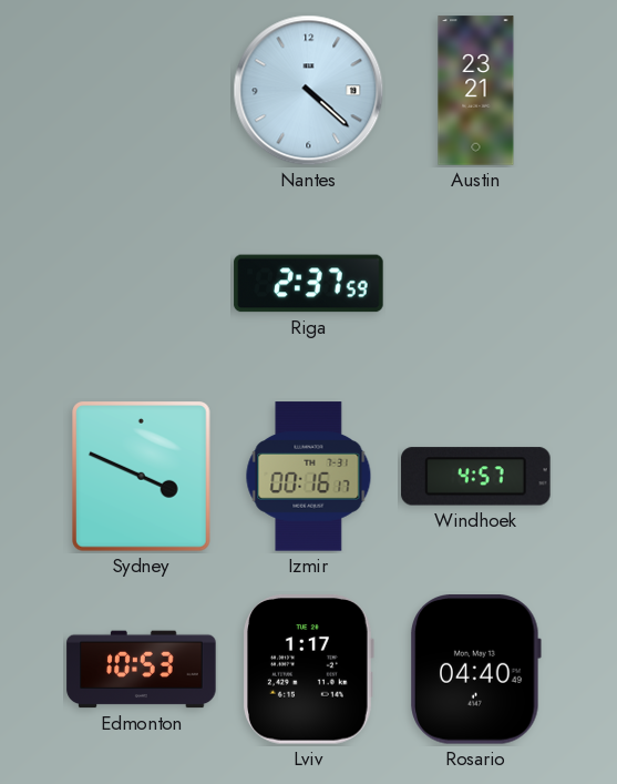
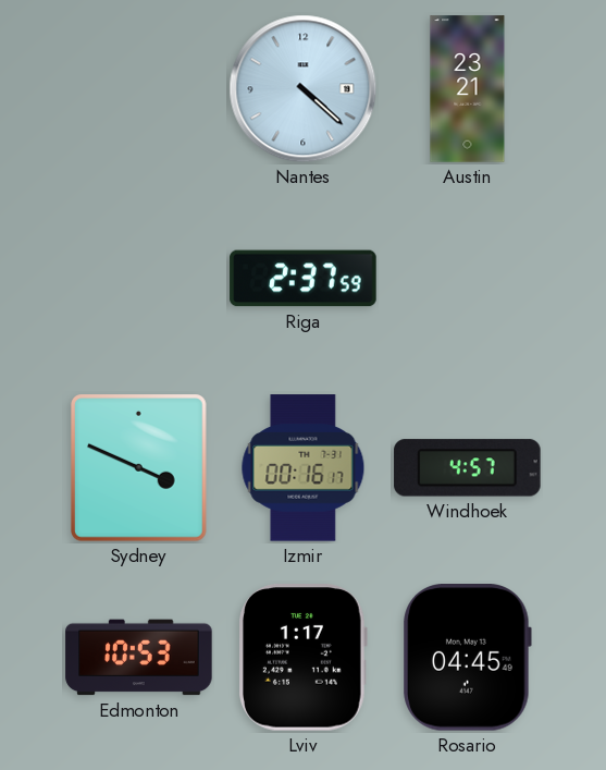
Rosario: 04:40 -> 04:45
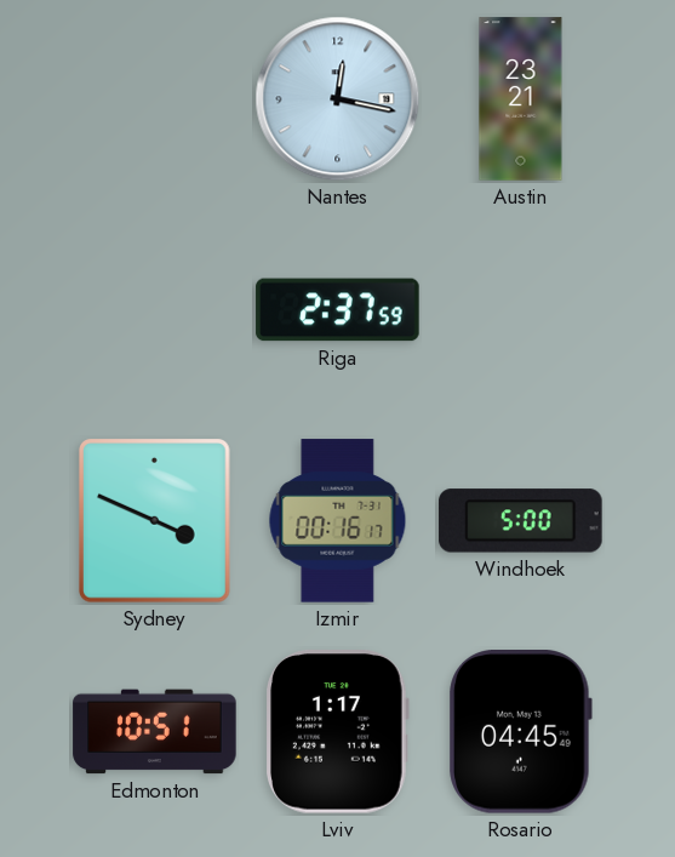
Nantes: 4:22 -> 12:17
Windhoek: 4:57 -> 5:00
Edmonton: 10:53 -> 10:51
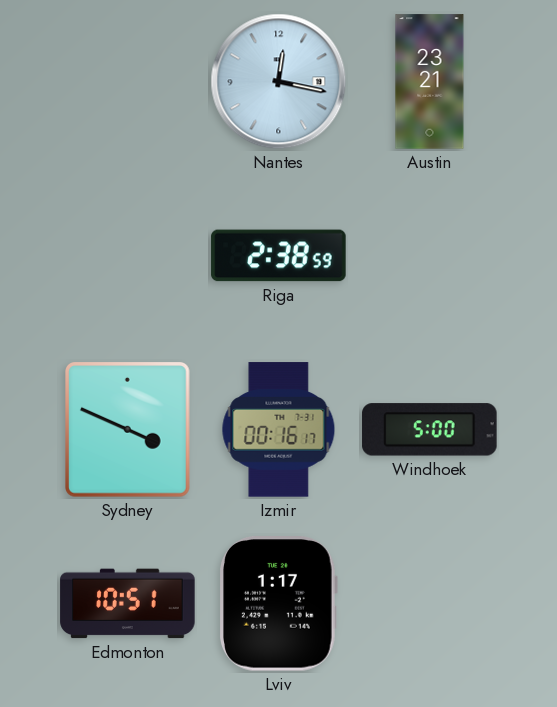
Riga: 2:37 -> 2:38
Rosario: 04:45 -> none
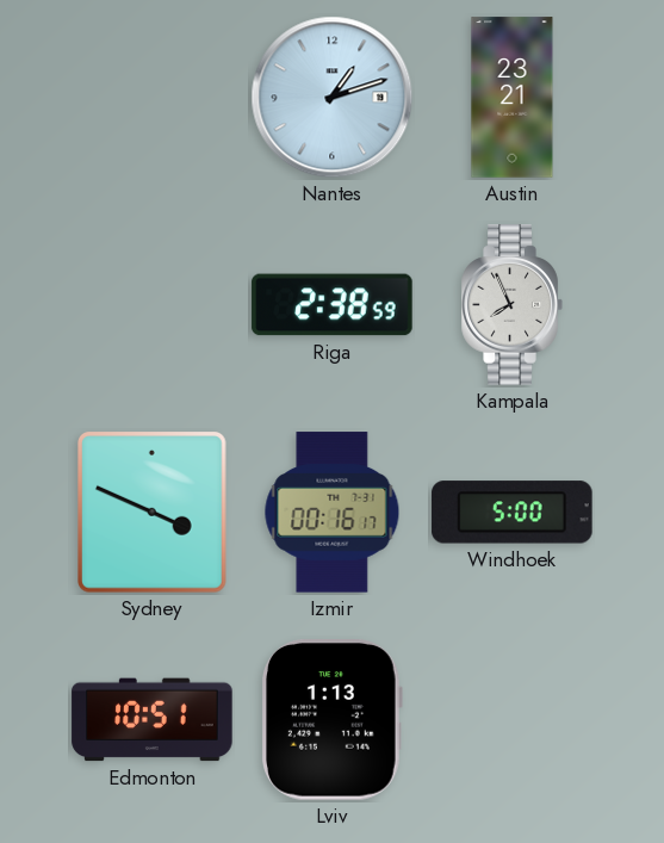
Nantes: 12:17 -> 1:12
Kampala: none -> 7:56
Lviv: 1:17 -> 1:13
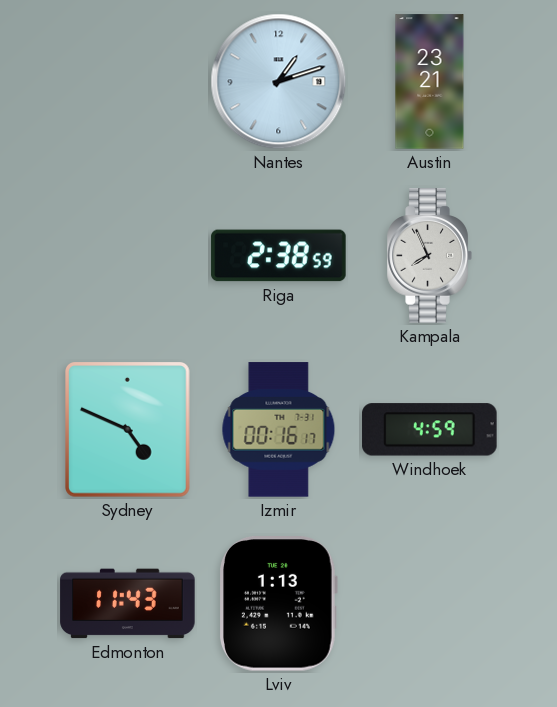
Sydney: 3:49 -> 4:49
Windhoek: 5:00 -> 4:59
Edmonton: 10:51 -> 11:43
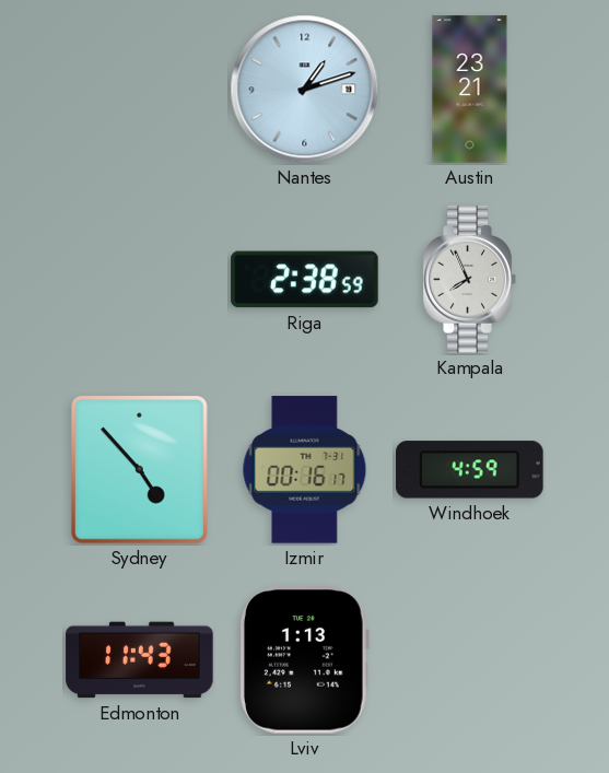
Sydney: 4:49 -> 4:53
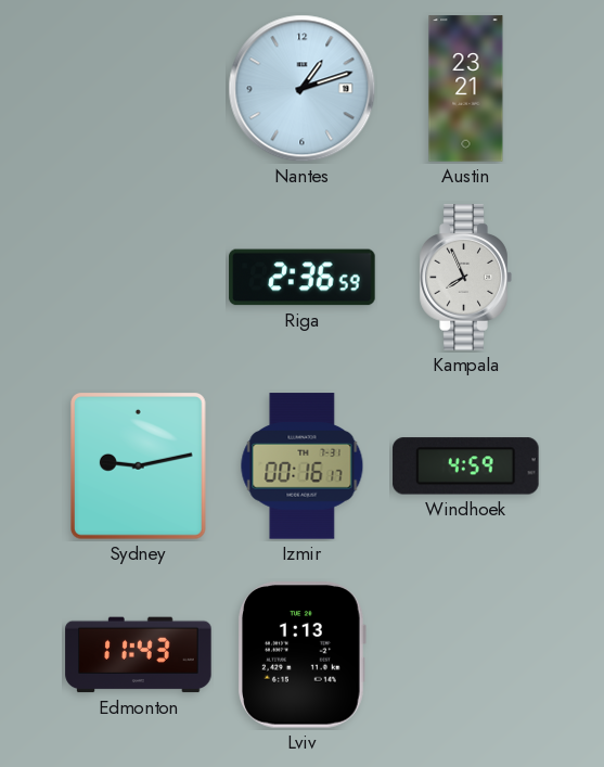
Riga: 2:38 -> 2:36
Sydney: 4:53 -> 9:13
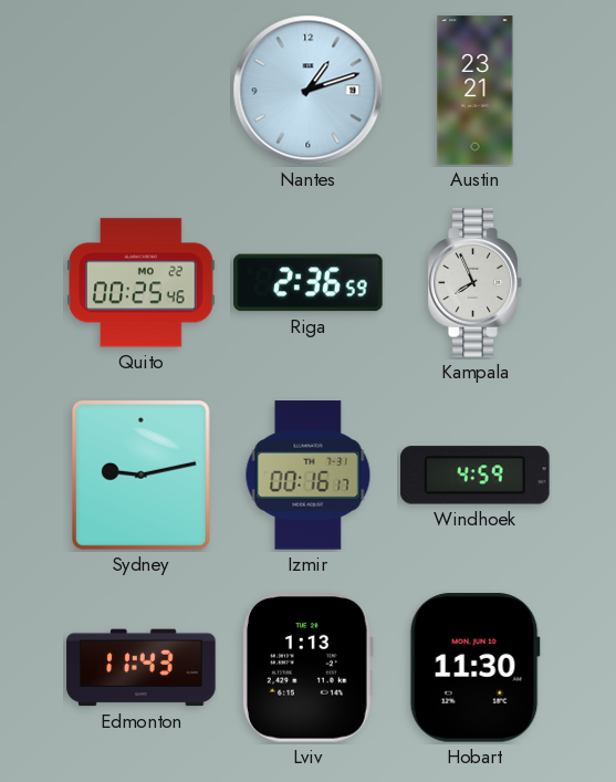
Quito: none -> 00:25
Hobart: none -> 11:30
